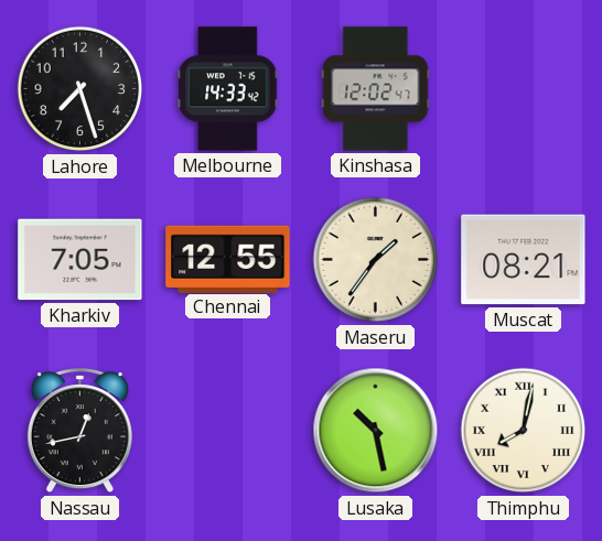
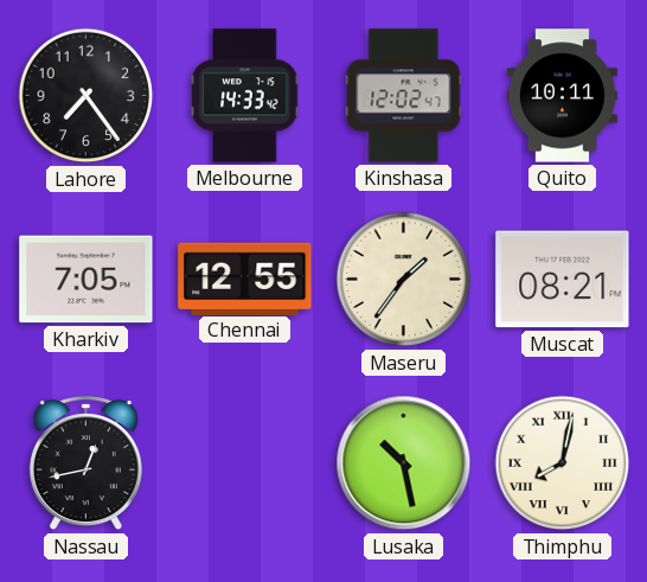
Lahore: 7:27 -> 7:24
Quito: none -> 10:11
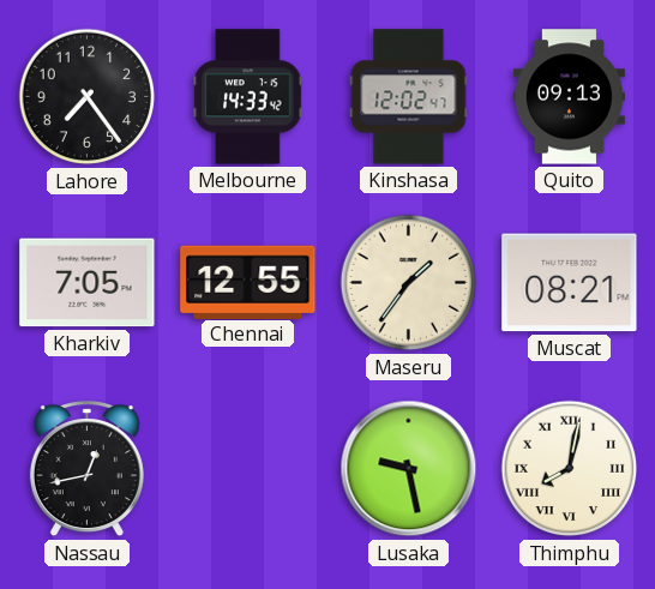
Quito: 10:11 -> 09:13
Lusaka: 10:28 -> 9:28
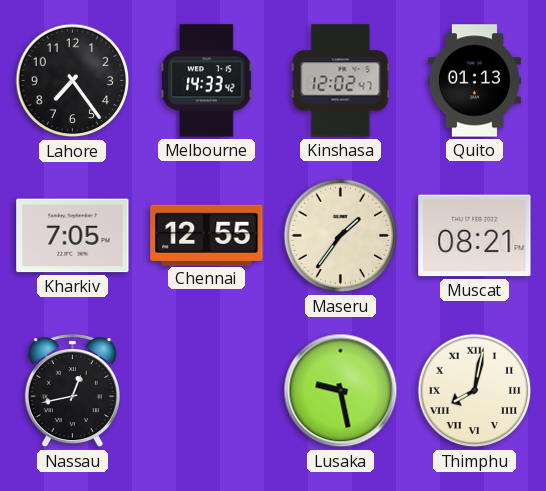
Quito: 09:13 -> 01:13
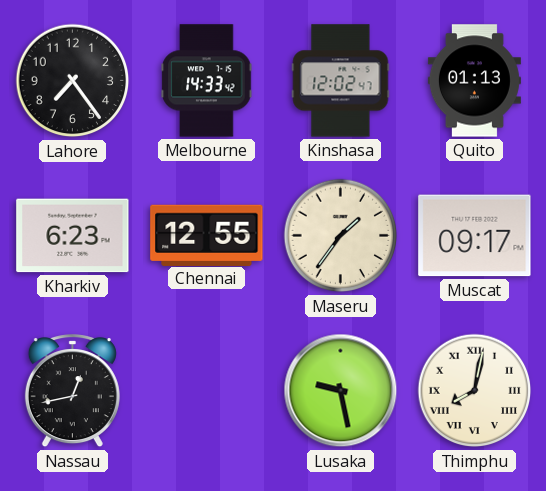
Kharkiv: 7:05 -> 6:23
Muscat: 08:21 -> 09:17
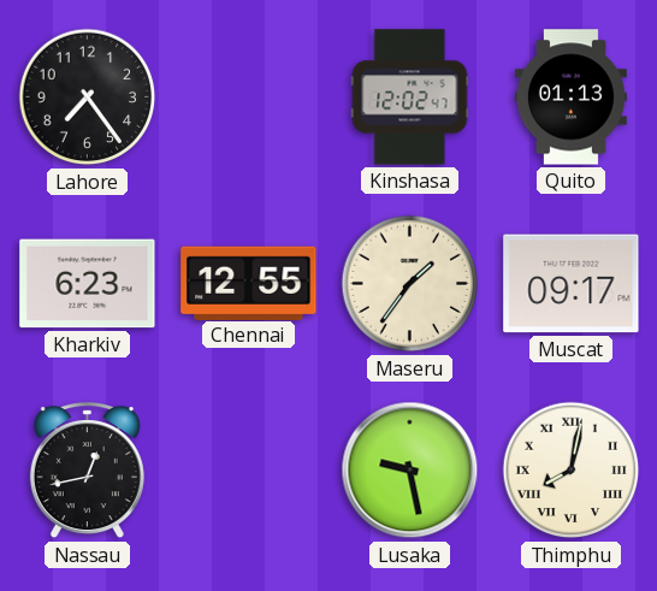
Melbourne: 14:33 -> none
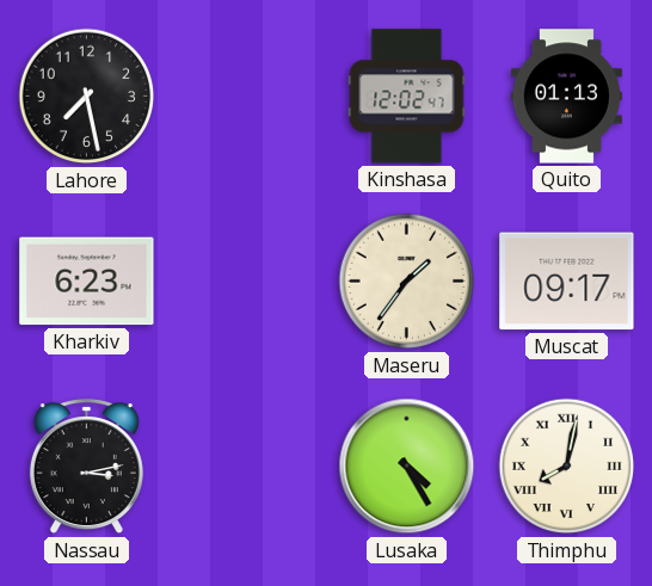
Lahore: 7:24 -> 7:28
Chennai: 12:55 -> none
Nassau: 12:43 -> 3:13
Lusaka: 9:28 -> 4:25
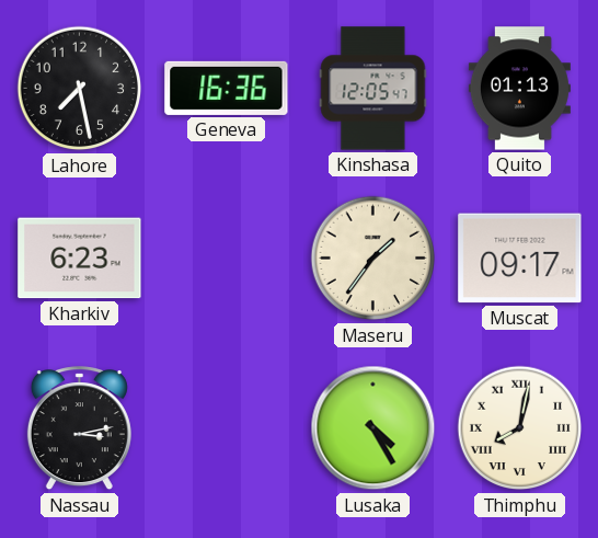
Geneva: none -> 16:36
Kinshasa: 12:02 -> 12:05
